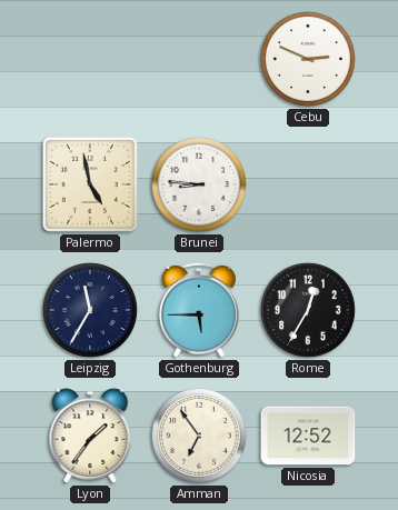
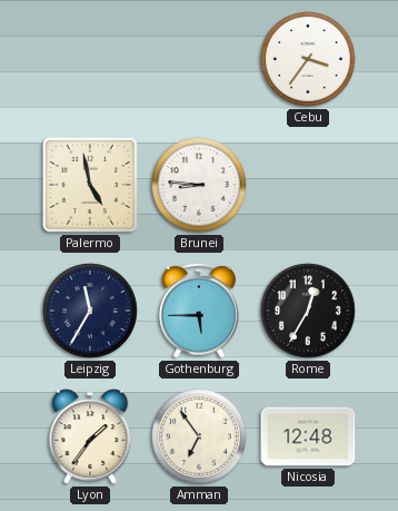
Cebu: 2:49 -> 3:36
Nicosia: 12:52 -> 12:48
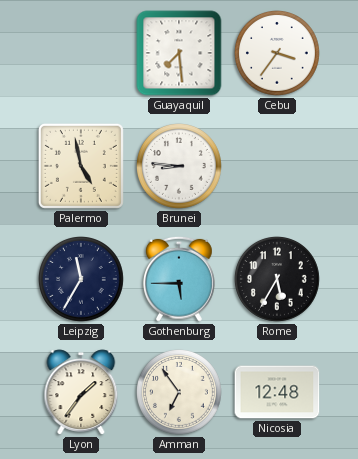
Guayaquil: none -> 7:29
Rome: 12:35 -> 5:35
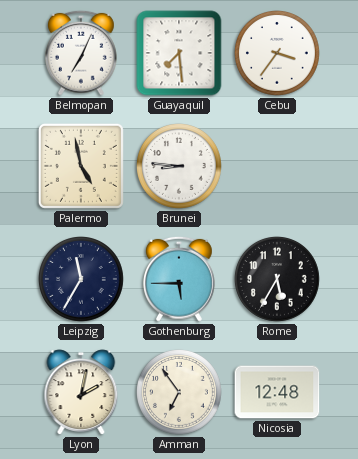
Belmopan: none -> 7:04
Lyon: 1:36 -> 2:02
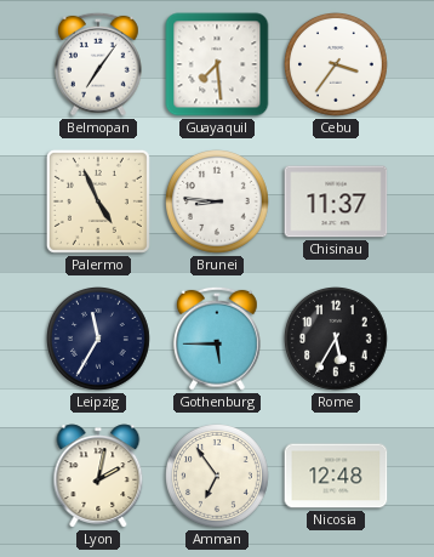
Belmopan: 7:04 -> 7:06
Palermo: 4:58 -> 4:56
Chisinau: none -> 11:37
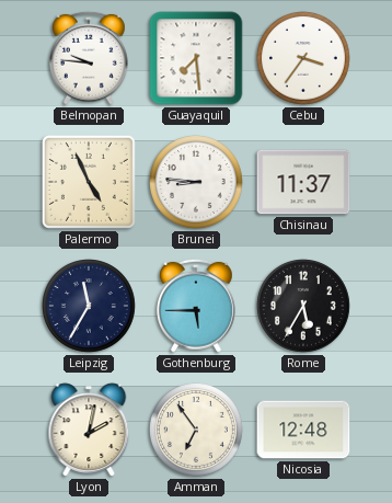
Belmopan: 7:06 -> 9:46
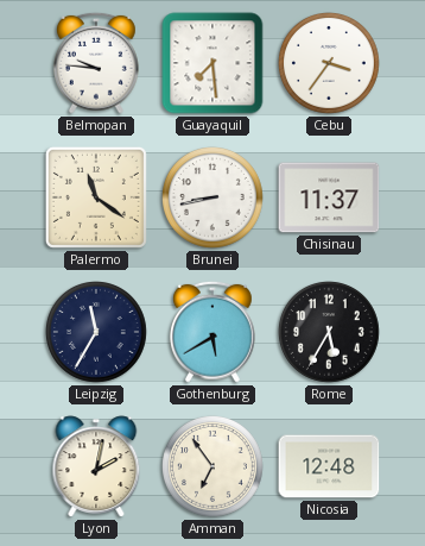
Palermo: 4:56 -> 11:21
Brunei: 8:46 -> 8:43
Gothenburg: 5:45 -> 5:40
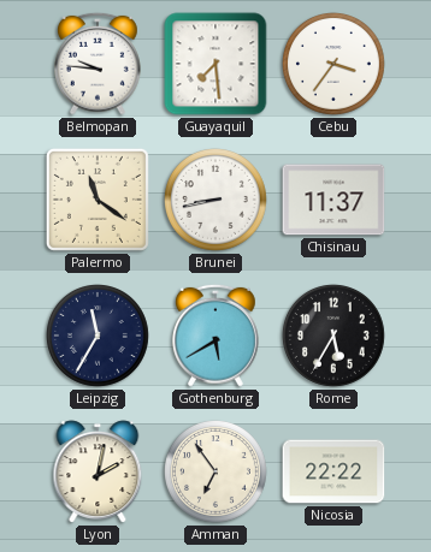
Nicosia: 12:48 -> 22:22
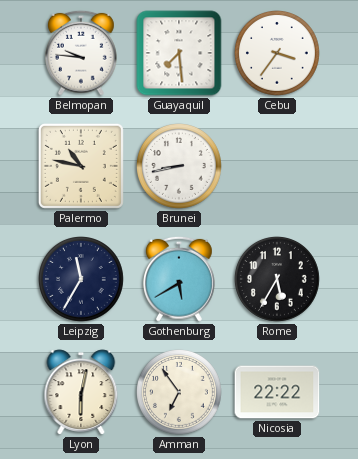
Palermo: 11:21 -> 10:47
Chisinau: 11:37 -> none
Lyon: 2:02 -> 6:02
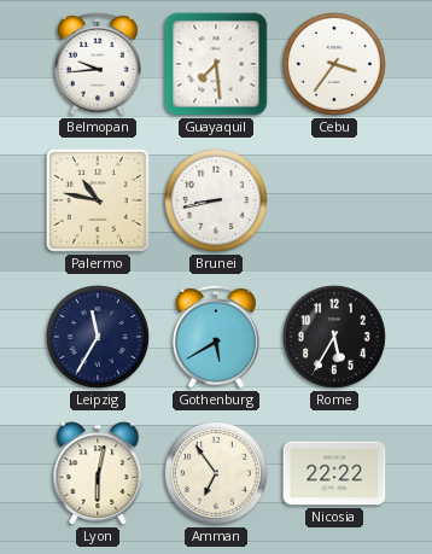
Belmopan: 9:46 -> 9:44
